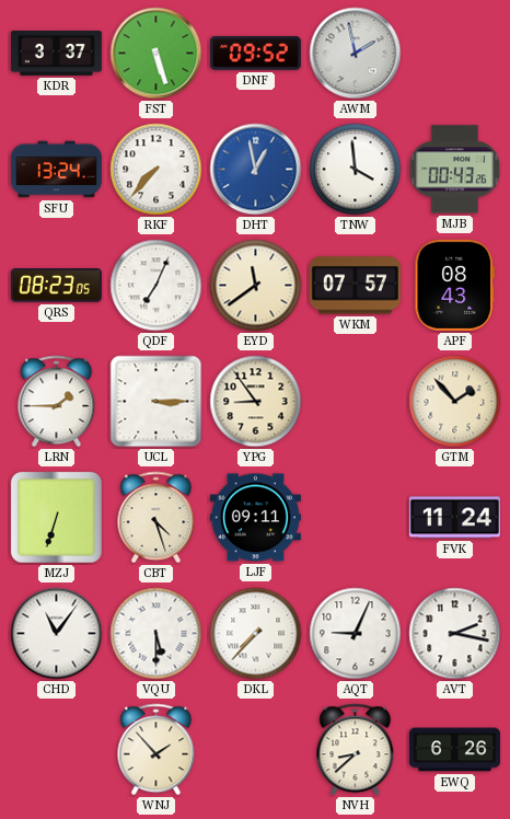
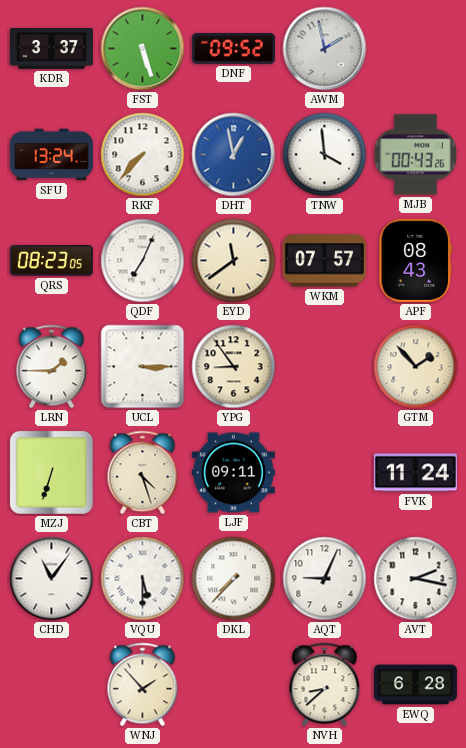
EWQ: 6:26 -> 6:28
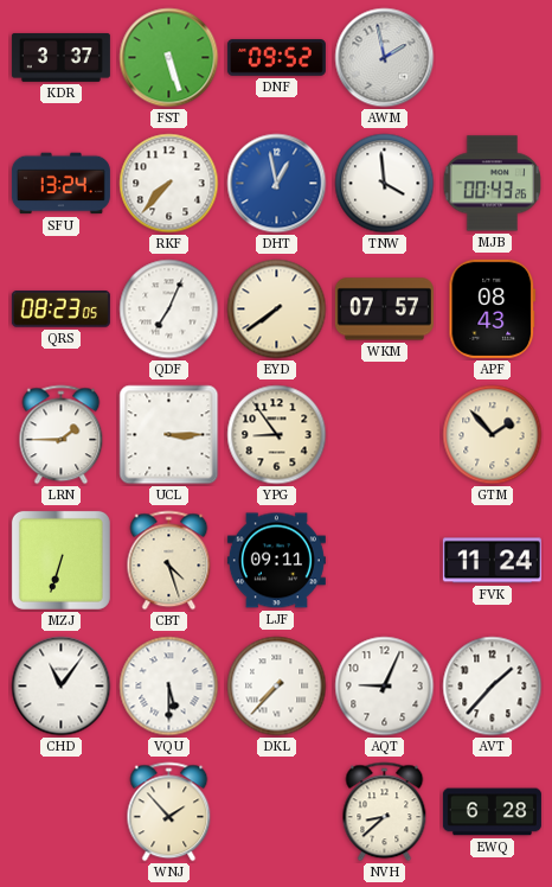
EYD: 11:39 -> 7:39
AVT: 2:17 -> 1:37
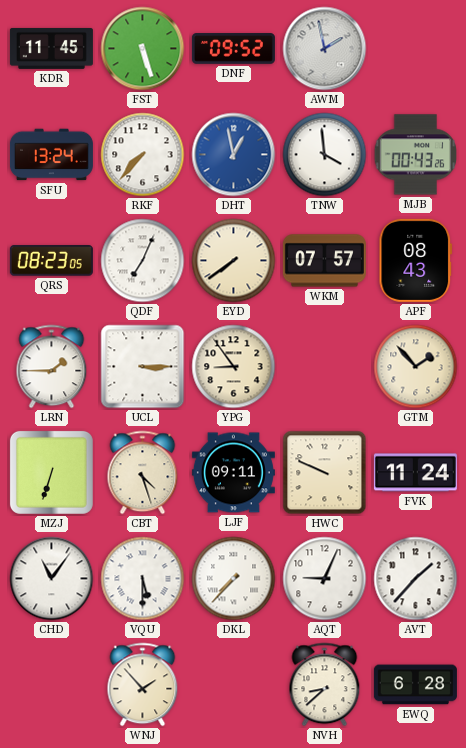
KDR: 3:37 -> 11:45
HWC: none -> 9:49
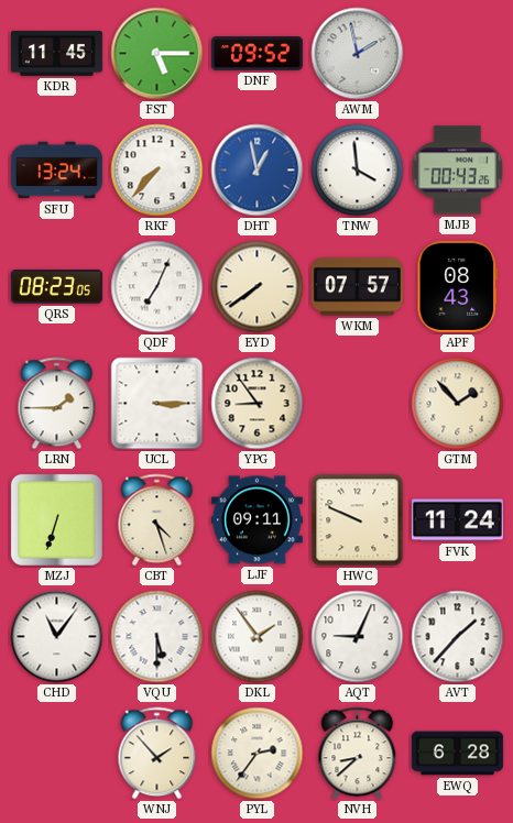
FST: 5:27 -> 5:15
DKL: 7:37 -> 1:54
PYL: none -> 2:36
